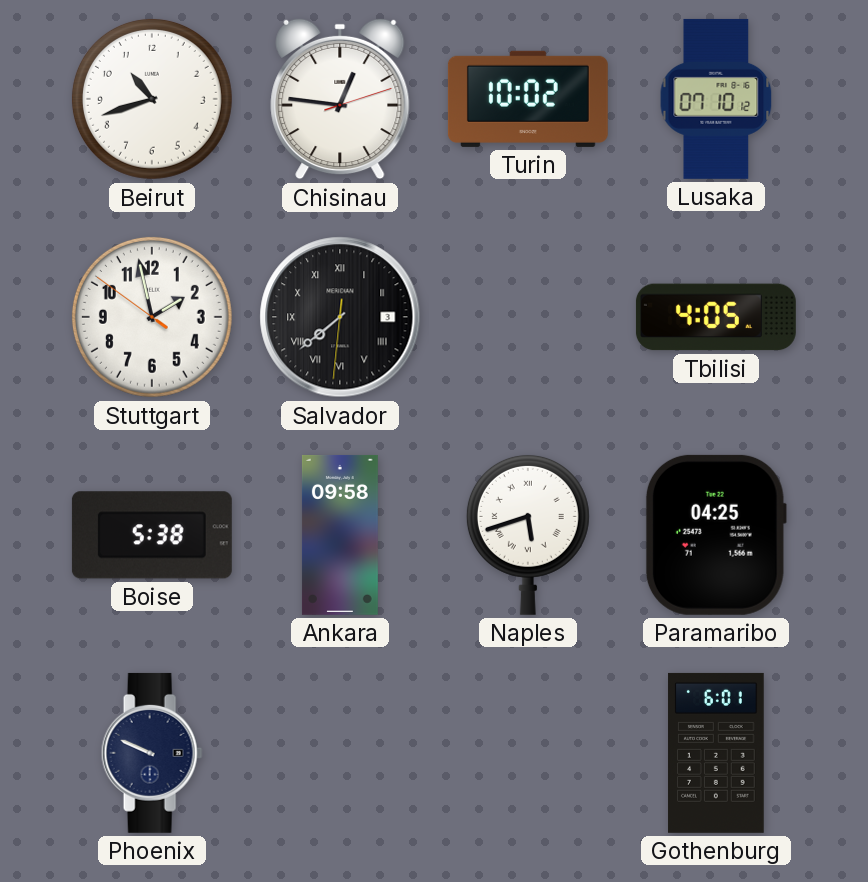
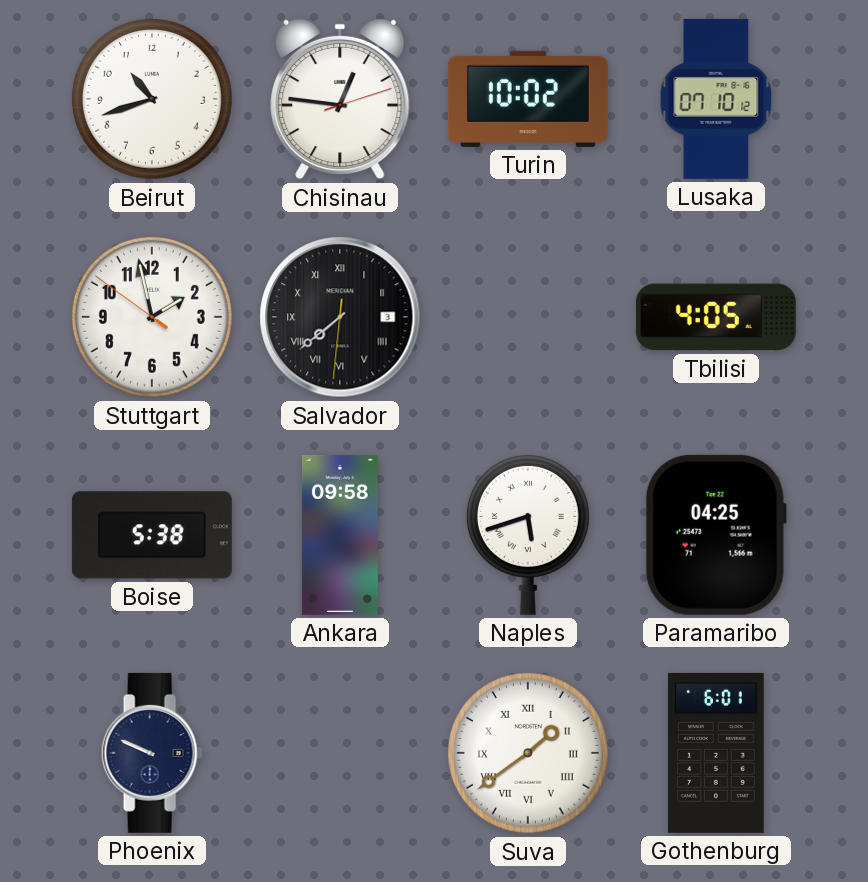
Suva: none -> 1:39
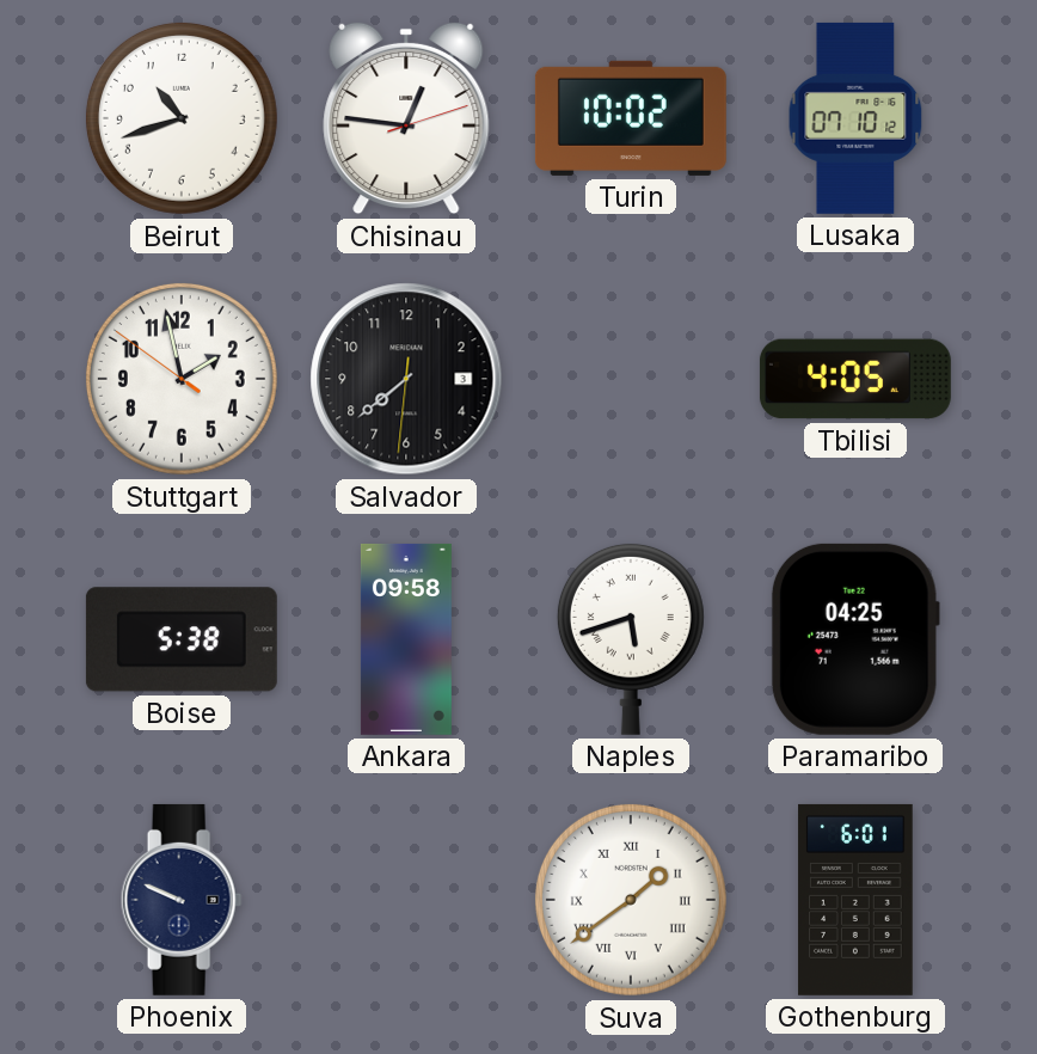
Salvador numerals: Roman -> Arabic
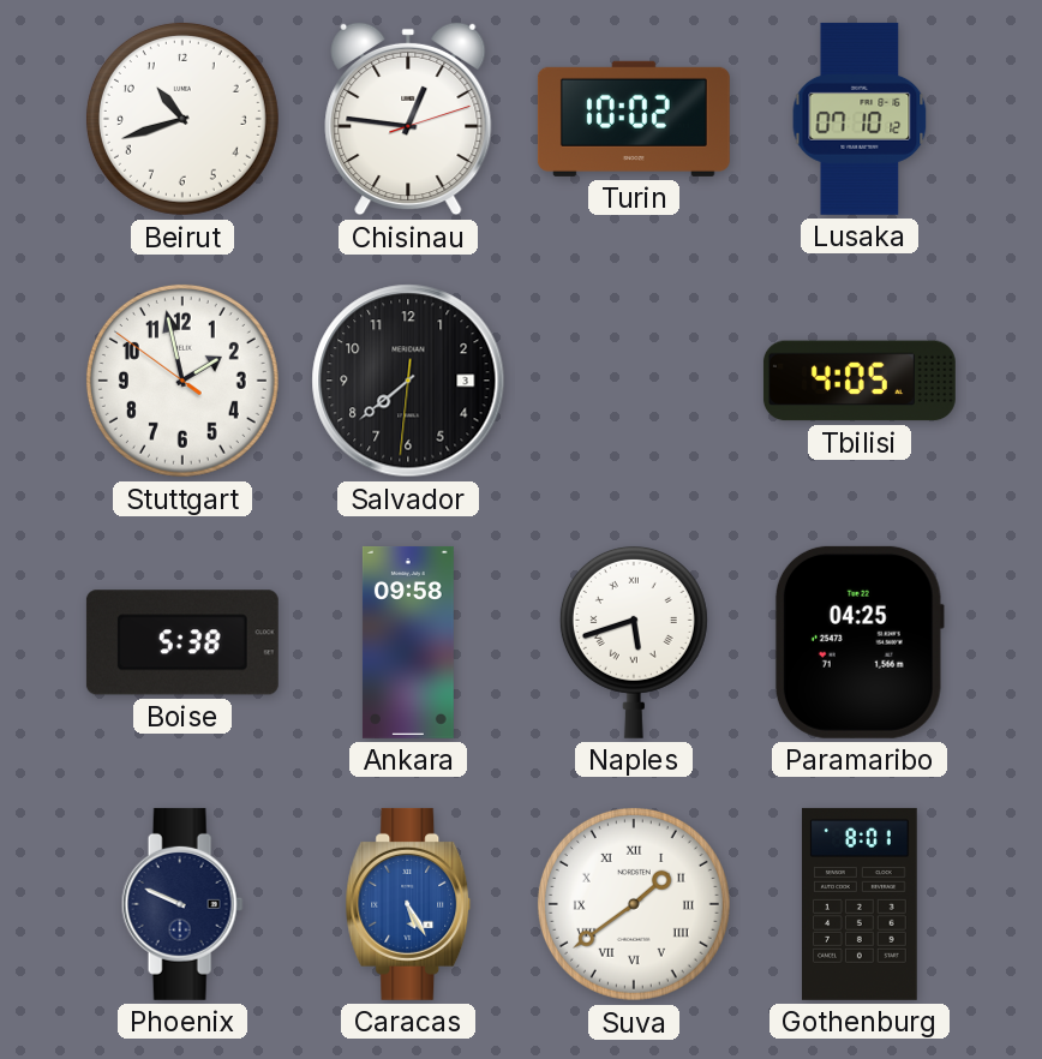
Caracas: none -> 5:25
Gothenburg: 6:01 -> 8:01
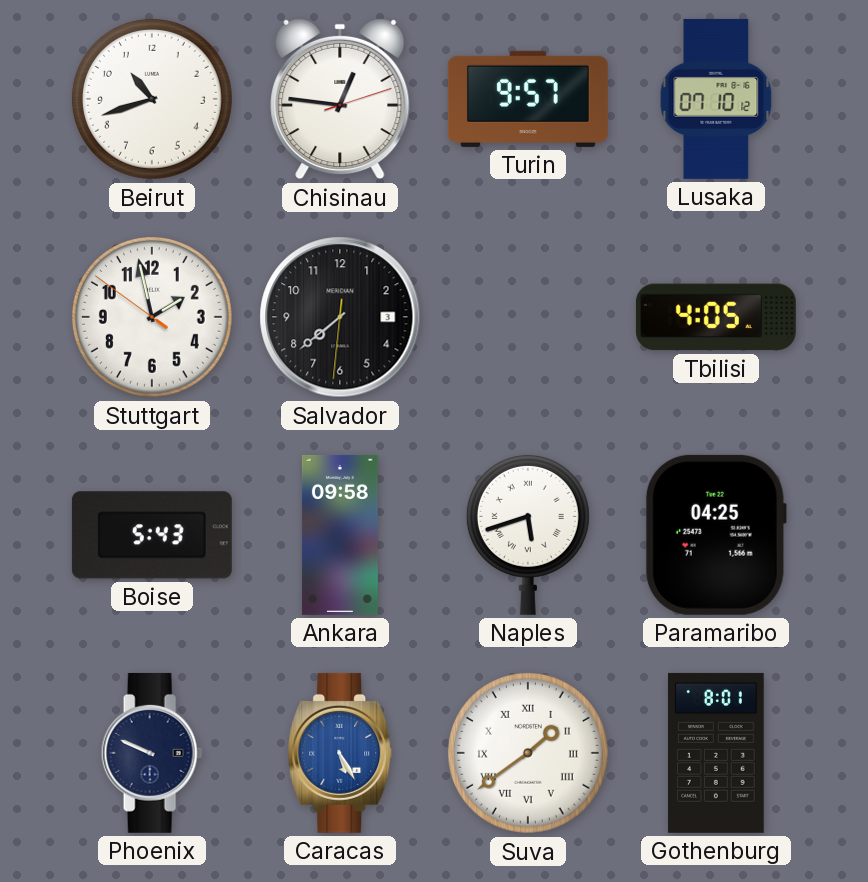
Turin: 10:02 -> 9:57
Boise: 5:38 -> 5:43
